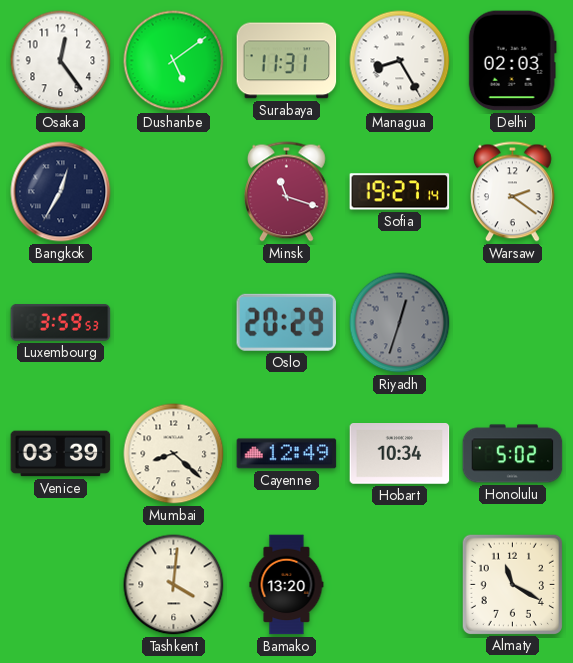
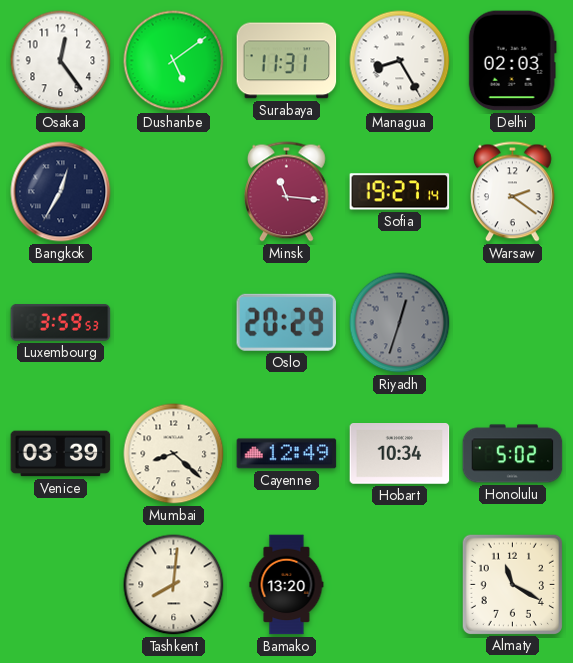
Minsk: 11:18 -> 11:16
Tashkent: 4:01 -> 8:01
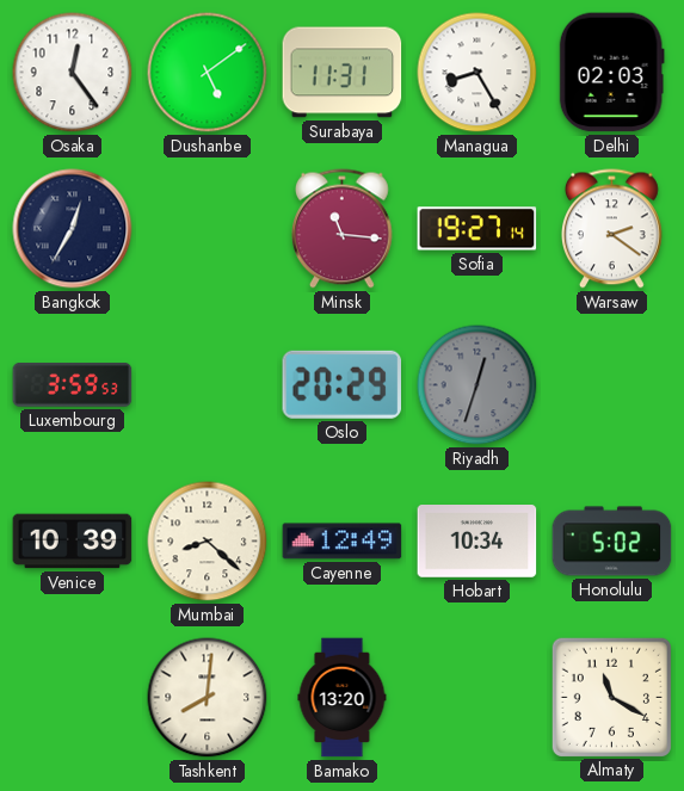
Venice: 03:39 -> 10:39
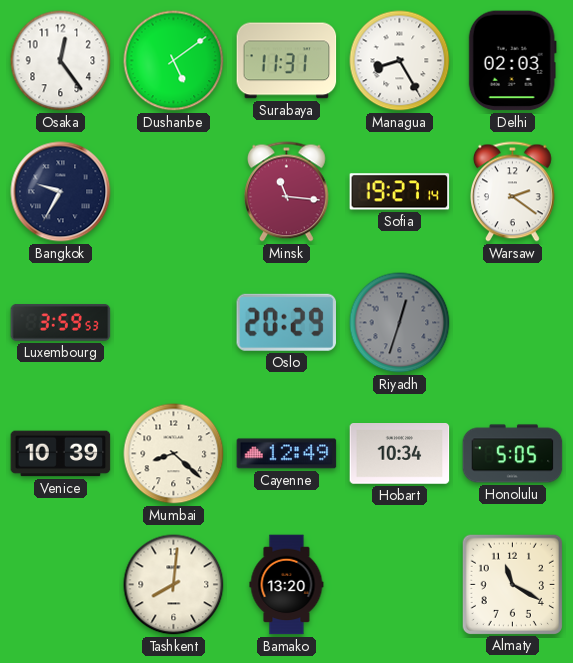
Bangkok: 12:35 -> 9:35
Honolulu: 5:02 -> 5:05
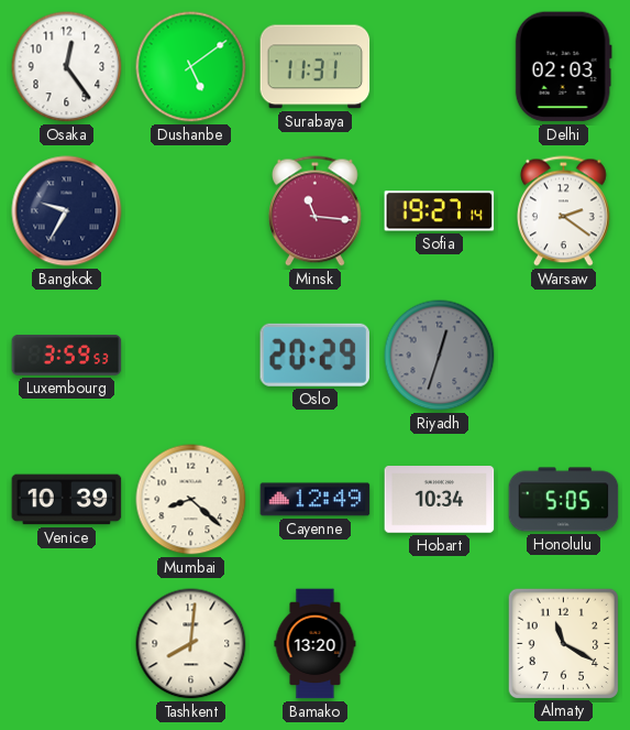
Managua: 8:25 -> none
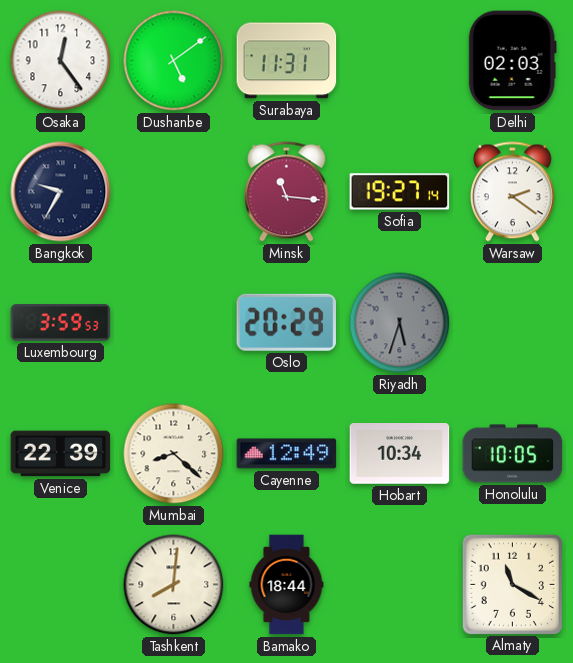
Riyadh: 12:33 -> 5:33
Venice: 10:39 -> 22:39
Honolulu: 5:05 -> 10:05
Bamako: 13:20 -> 18:44
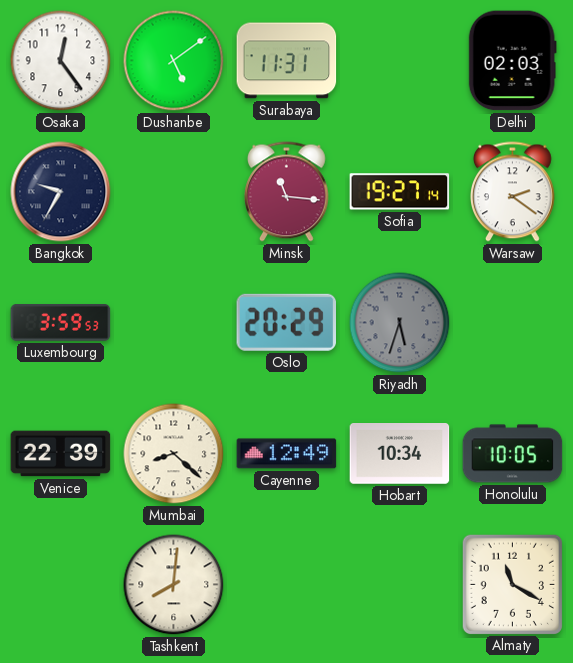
Bamako: 18:44 -> none
